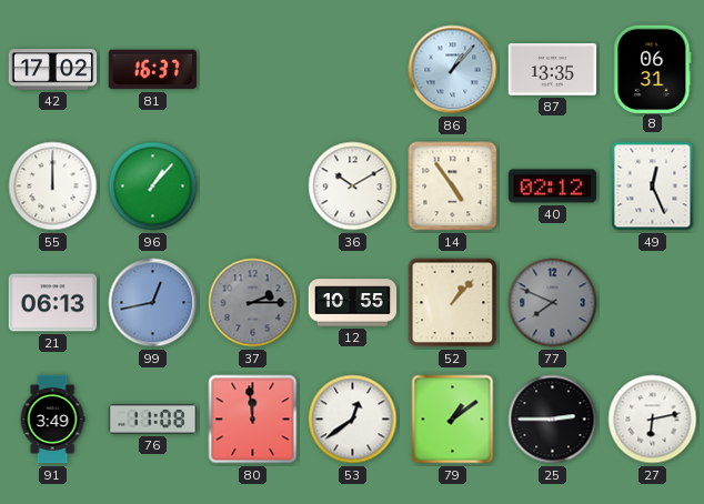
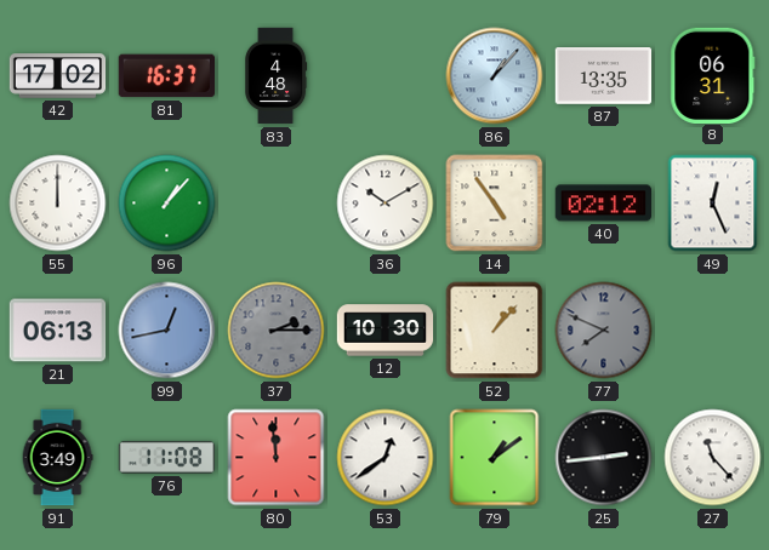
83: none -> 4:48
12: 10:55 -> 10:30
25: 2:45 -> 2:44
27: 6:13 -> 11:23
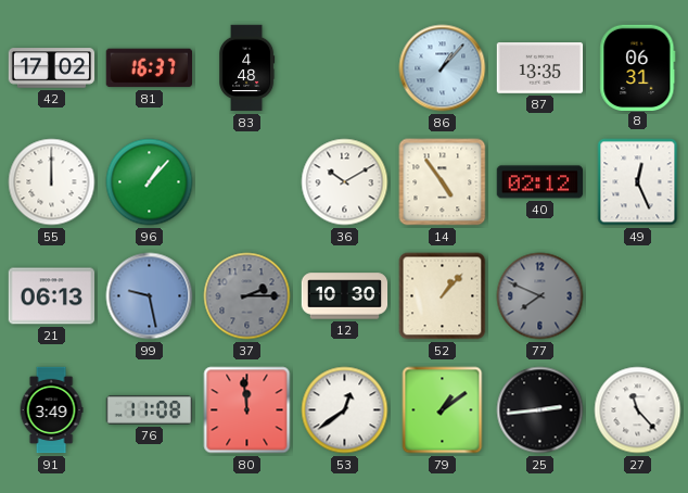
99: 12:43 -> 9:28
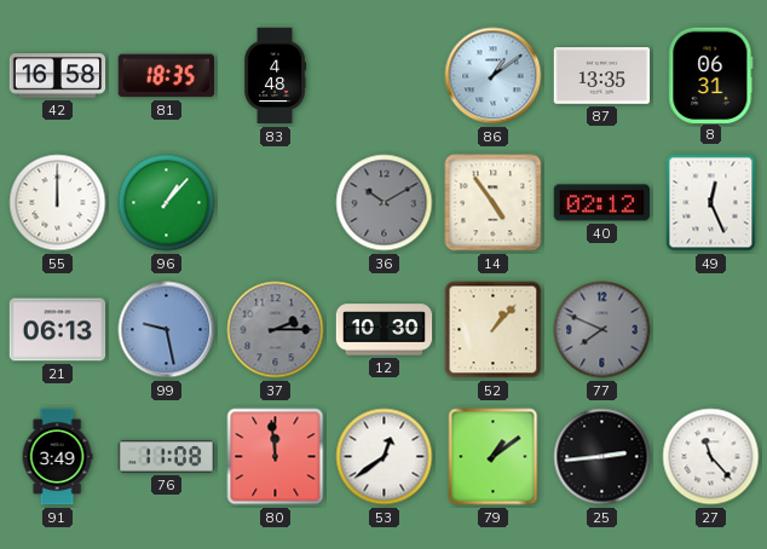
42: 17:02 -> 16:58
81: 16:37 -> 18:35
86: 1:07 -> 1:09
36 dial: white -> grey
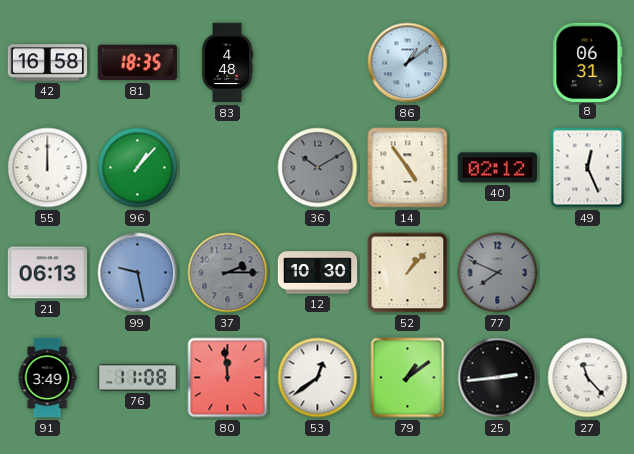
87: 13:35 -> none
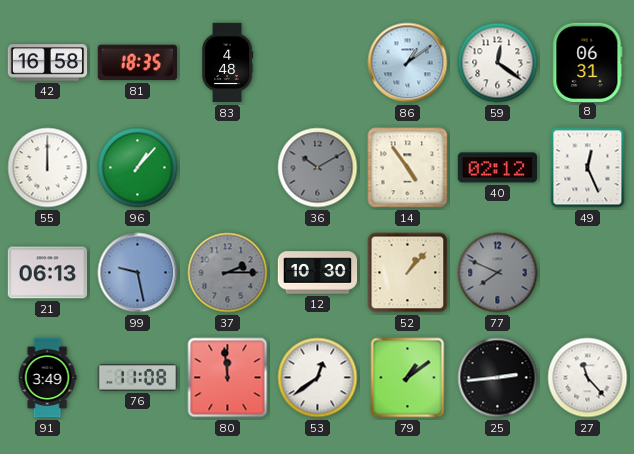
59: none -> 12:21
